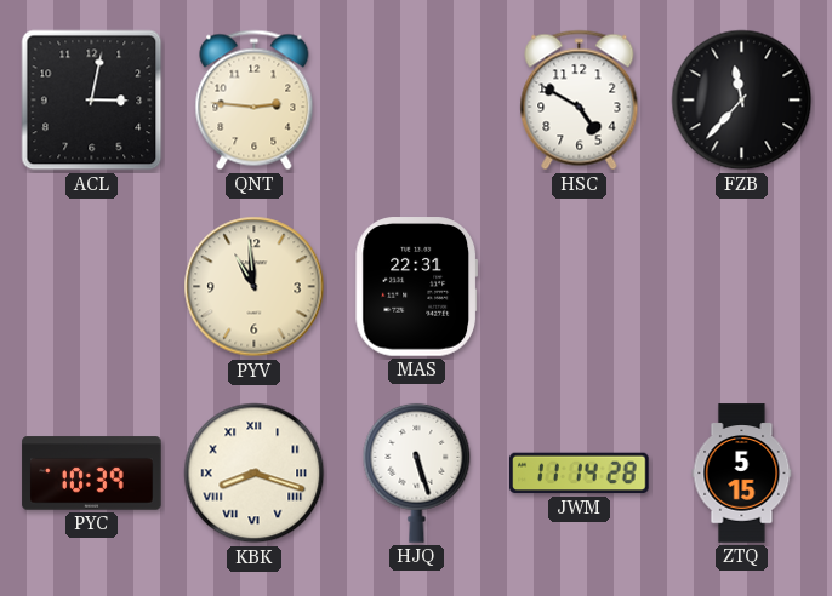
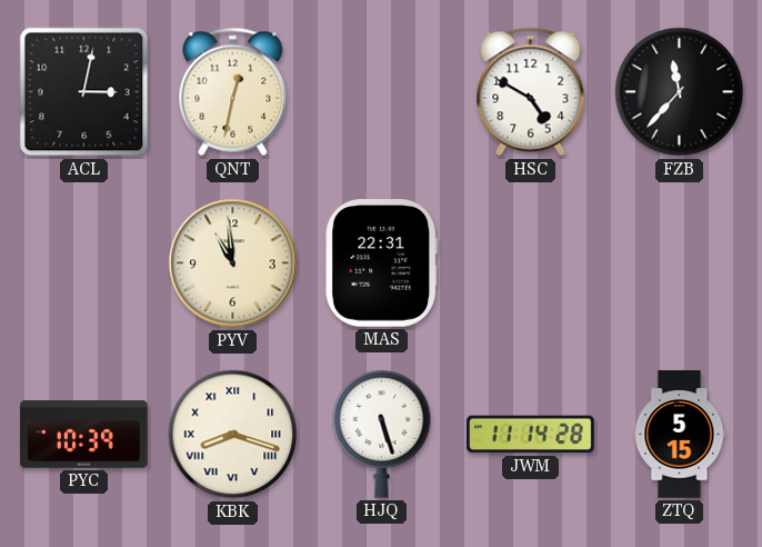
QNT: 2:46 -> 12:32
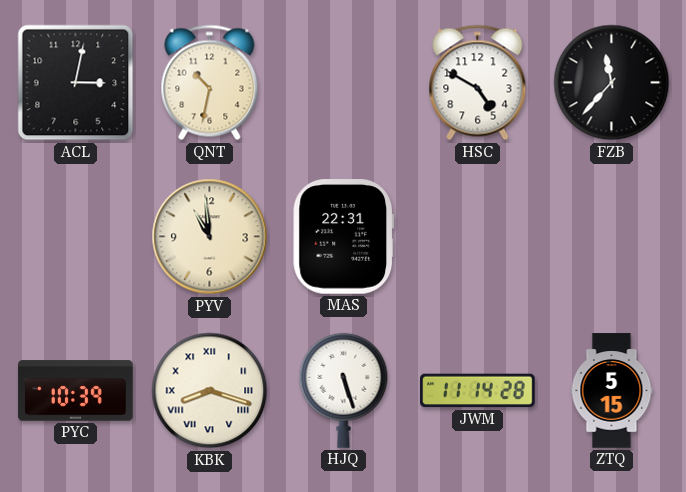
QNT: 12:32 -> 10:32
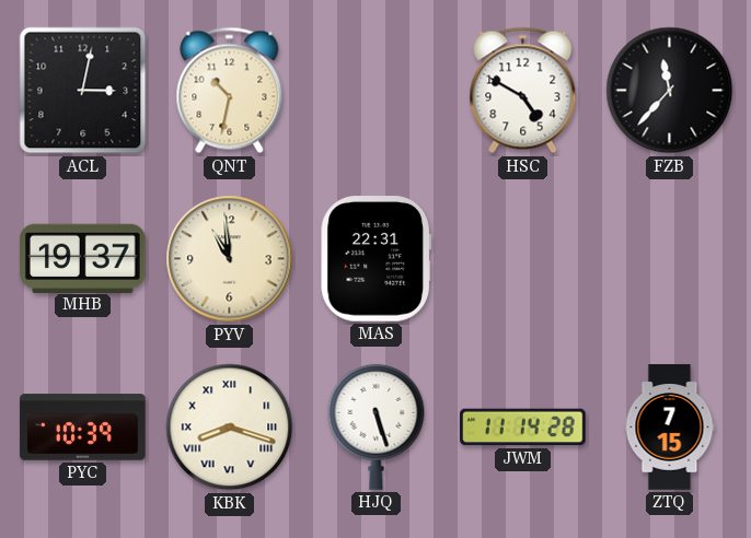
MHB: none -> 19:37
ZTQ: 5:15 -> 7:15
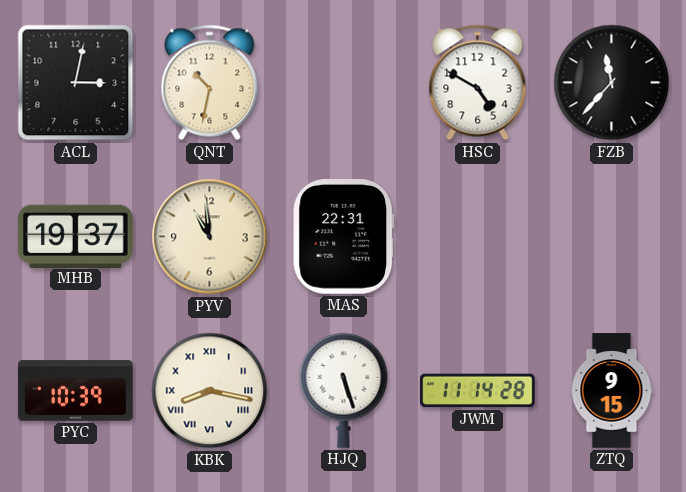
KBK: 8:18 -> 8:17
ZTQ: 7:15 -> 9:15
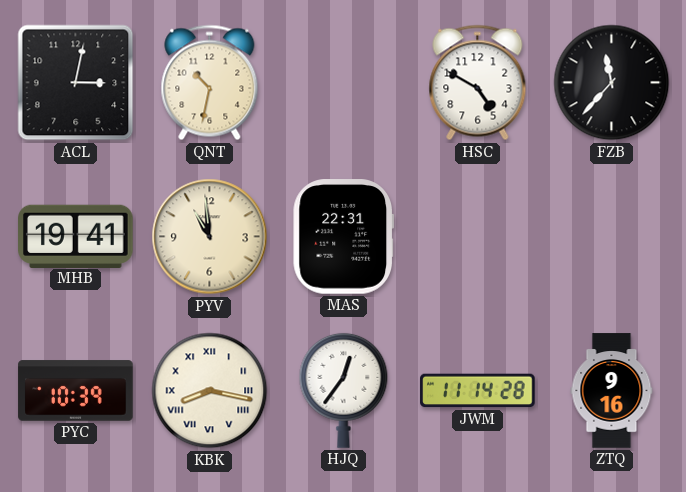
MHB: 19:37 -> 19:41
HJQ: 5:27 -> 12:36
ZTQ: 9:15 -> 9:16
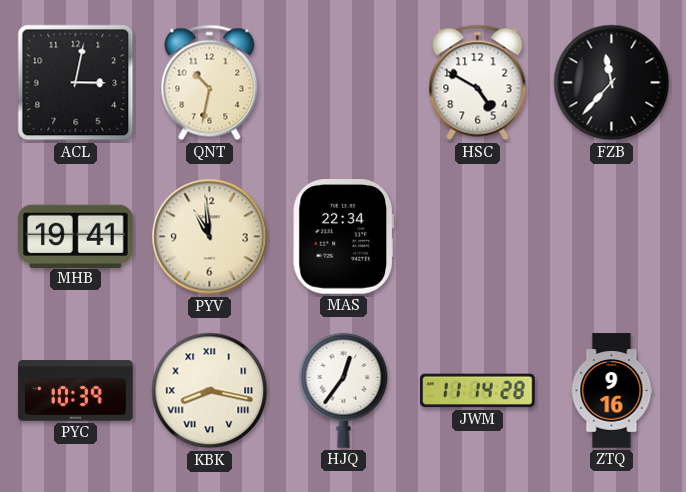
MAS: 22:31 -> 22:34
